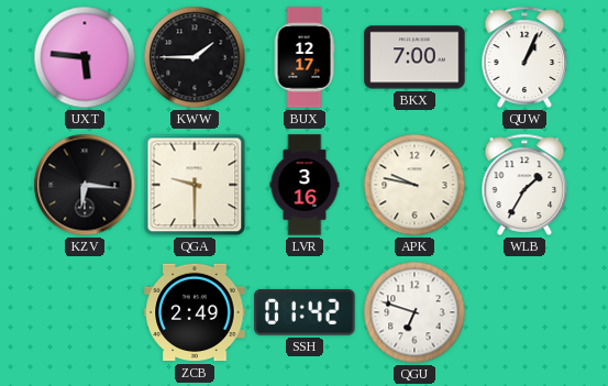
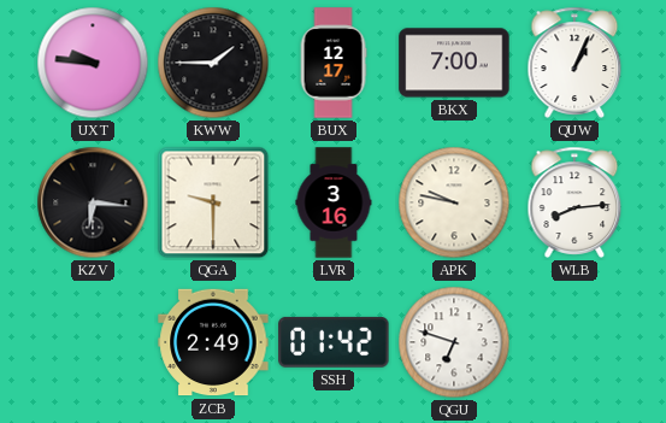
UXT: 5:46 -> 9:46
WLB: 1:35 -> 8:14
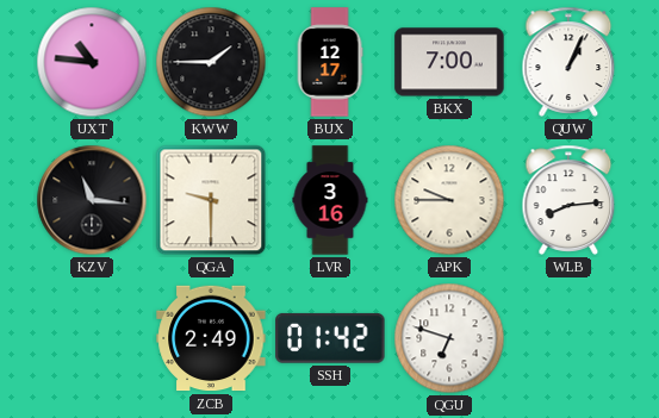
UXT: 9:46 -> 10:46
KZV: 6:16 -> 11:16
APK: 9:47 -> 9:45
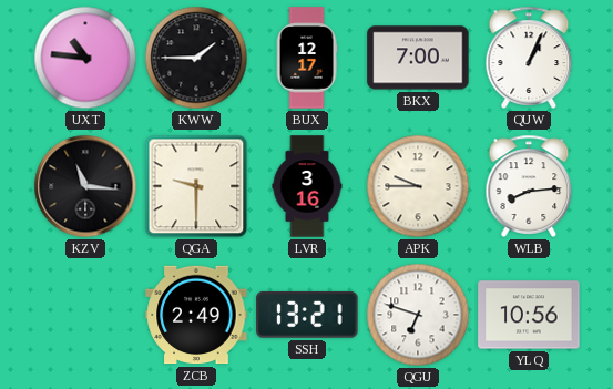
SSH: 01:42 -> 13:21
YLQ: none -> 10:56
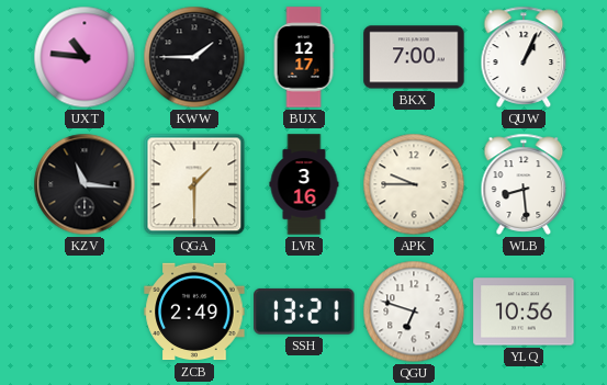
QGA: 9:30 -> 1:30
WLB: 8:14 -> 8:29
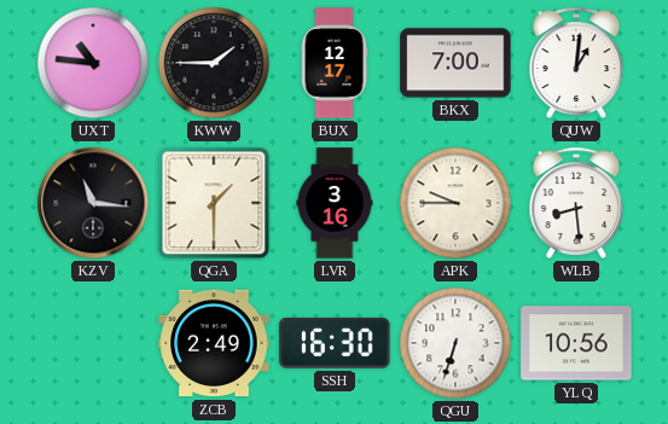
QUW: 1:04 -> 1:01
SSH: 13:21 -> 16:30
QGU: 6:48 -> 6:33
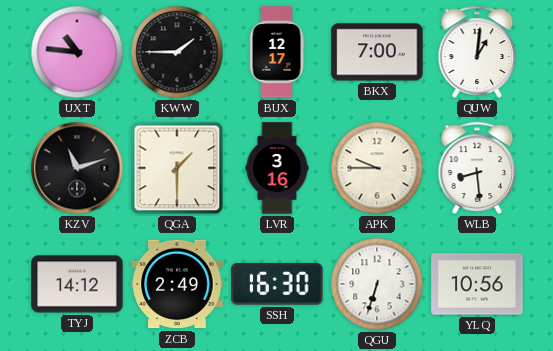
KZV: 11:16 -> 11:12
TYJ: none -> 14:12
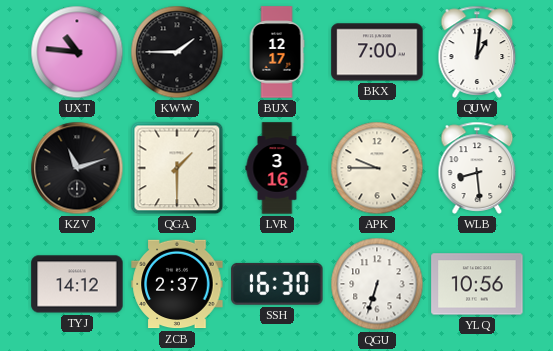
ZCB: 2:49 -> 2:37
